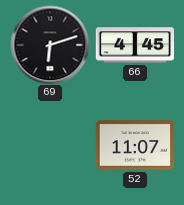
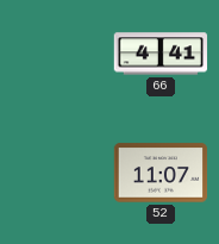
69: 6:12 -> none
66: 4:45 -> 4:41
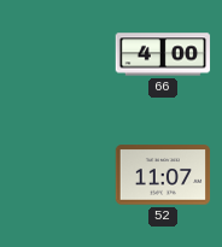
66: 4:41 -> 4:00
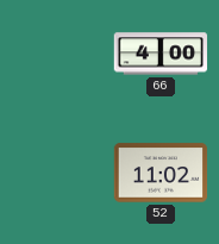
52: 11:07 -> 11:02
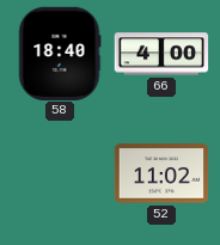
58: none -> 18:40
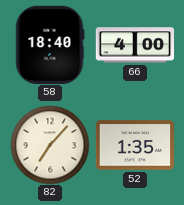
82: none -> 7:07
52: 11:02 -> 1:35
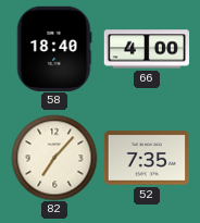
52: 1:35 -> 7:35
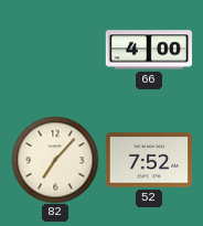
58: 18:40 -> none
52: 7:35 -> 7:52
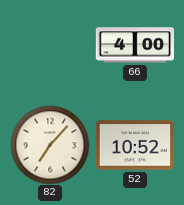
52: 7:52 -> 10:52
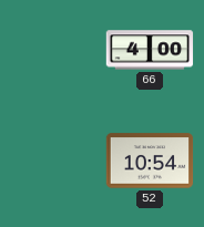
82: 7:07 -> none
52: 10:52 -> 10:54
